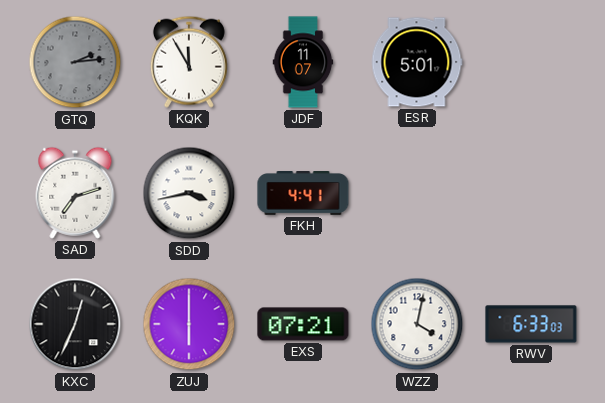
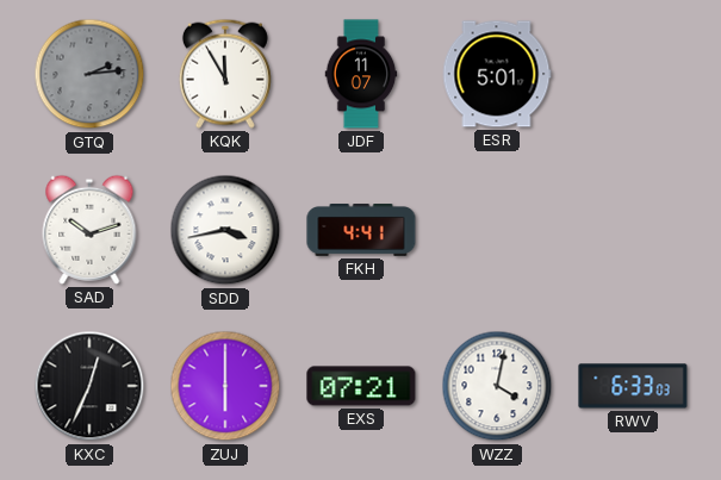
SAD: 7:12 -> 10:12
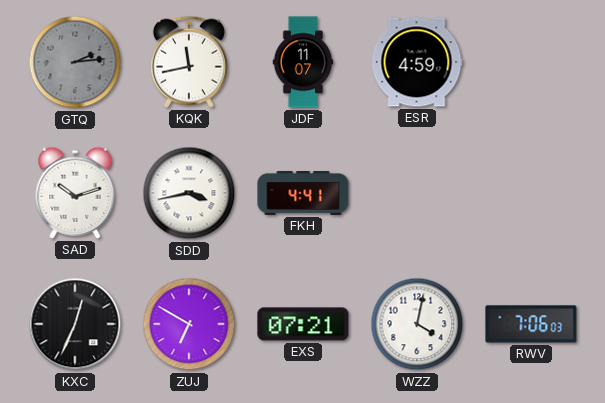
KQK: 11:55 -> 11:43
ESR: 5:01 -> 4:59
ZUJ: 6:00 -> 6:50
RWV: 6:33 -> 7:06
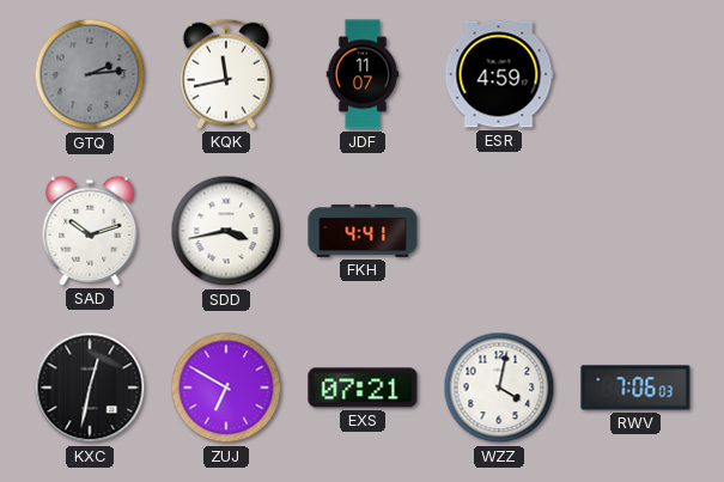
KXC: 12:34 -> 12:32
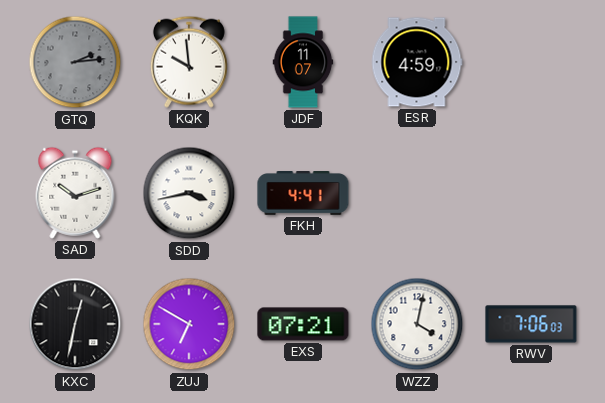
KQK: 11:43 -> 9:59
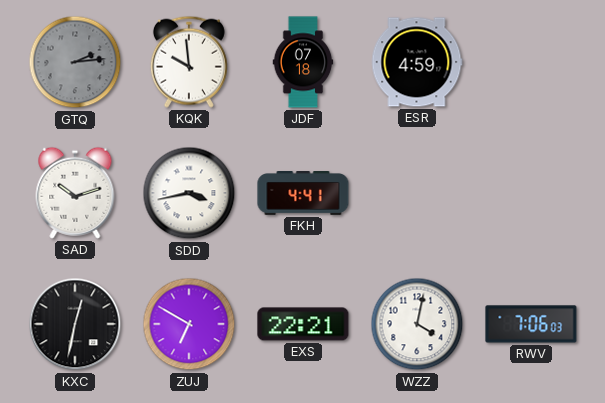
JDF: 11:07 -> 07:18
EXS: 07:21 -> 22:21
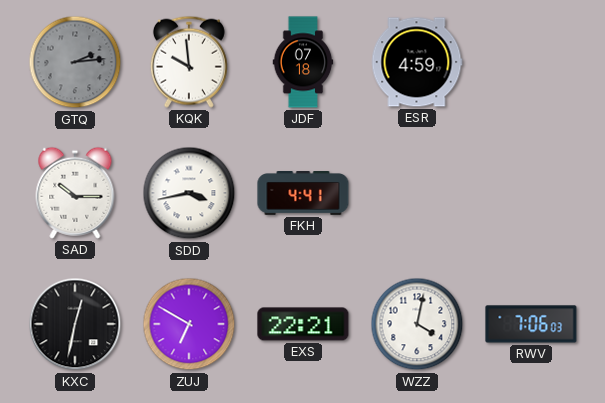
SAD: 10:12 -> 10:15
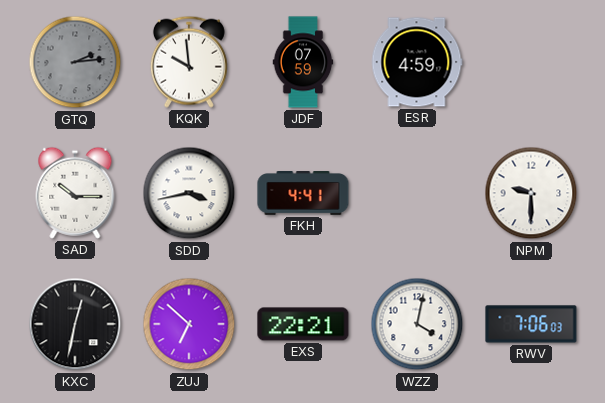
JDF: 07:18 -> 07:59
NPM: none -> 9:30
ZUJ: 6:50 -> 6:52
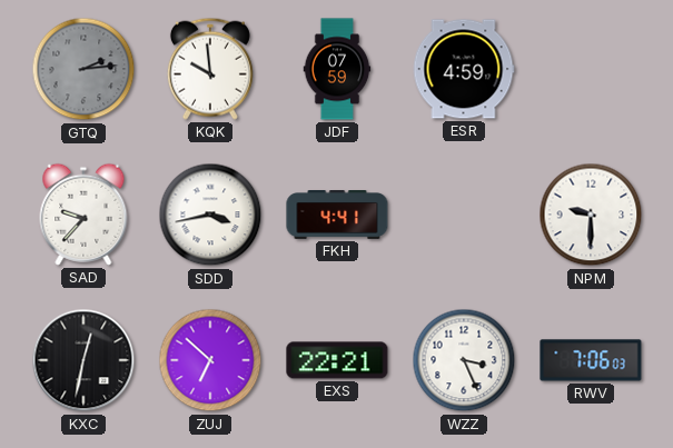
SAD: 10:15 -> 9:37
WZZ: 4:02 -> 3:26
